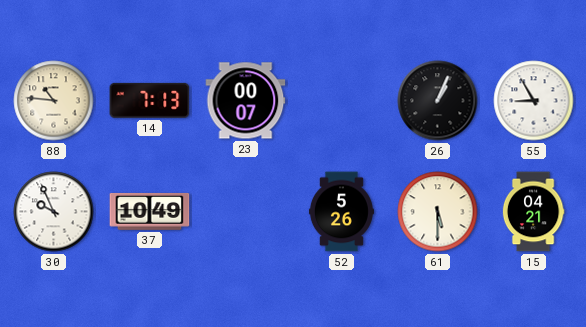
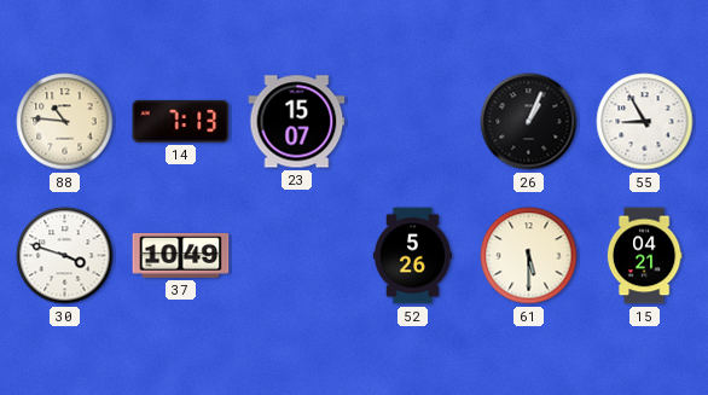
23: 00:07 -> 15:07
30: 9:56 -> 3:48
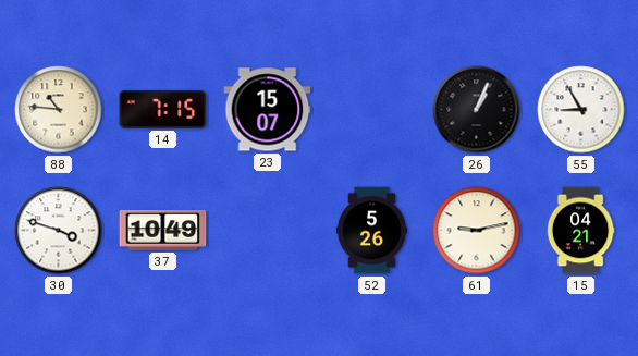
14: 7:13 -> 7:15
61: 5:30 -> 9:13
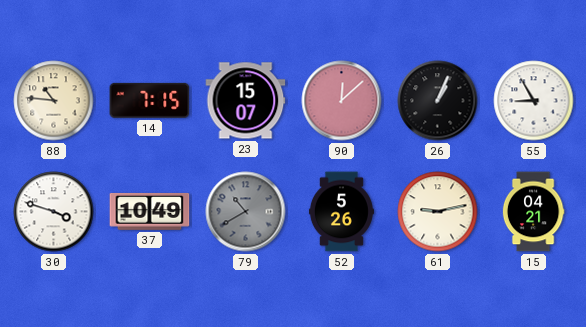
90: none -> 12:08
79: none -> 10:40
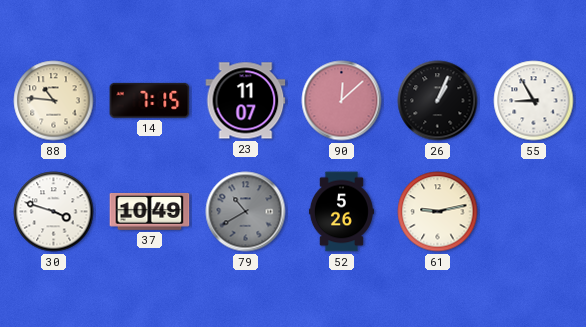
23: 15:07 -> 11:07
15: 04:21 -> none
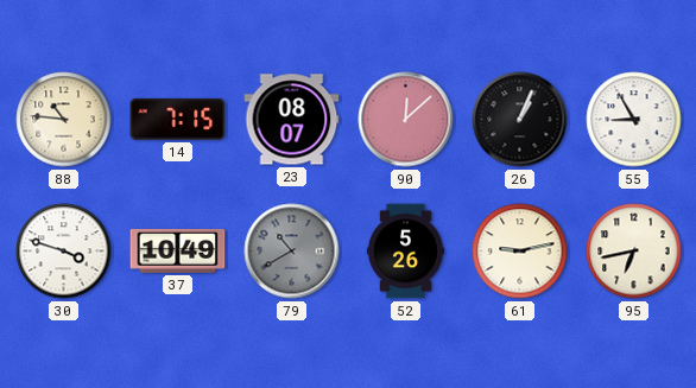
23: 11:07 -> 08:07
95: none -> 6:43
